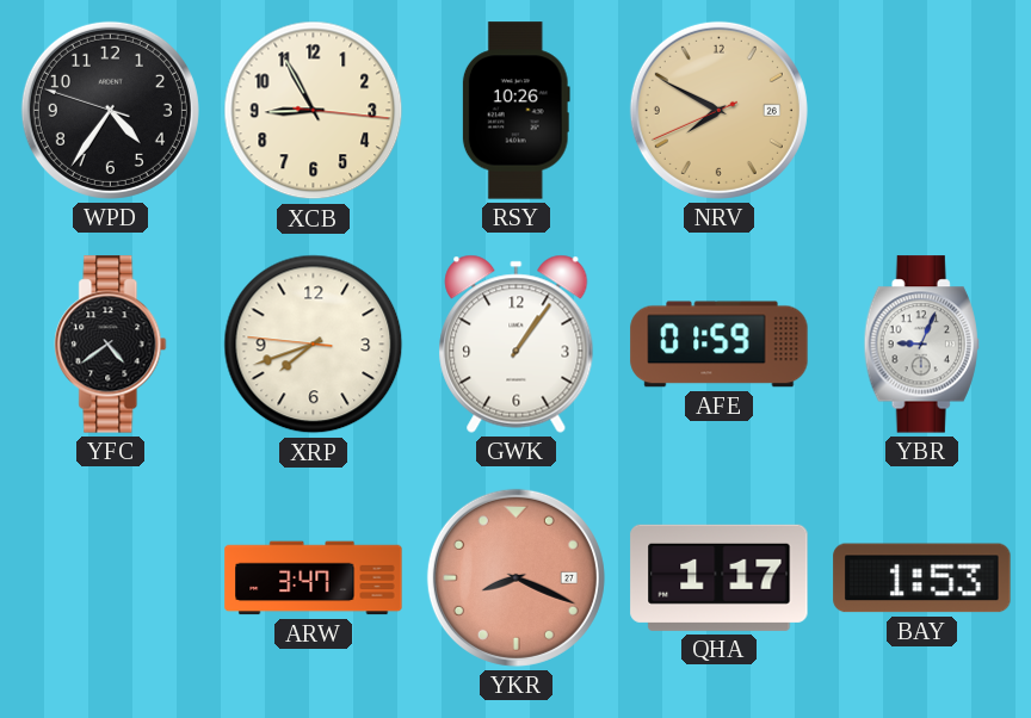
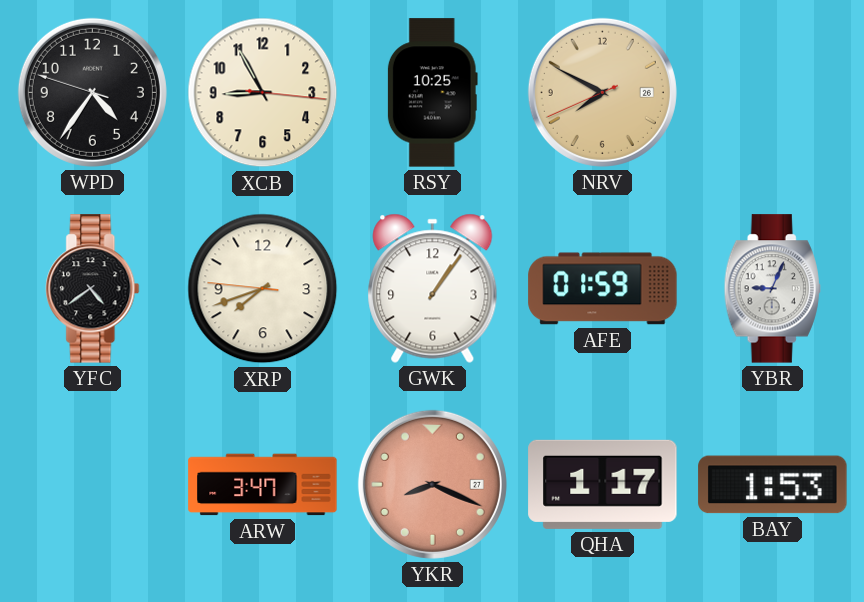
RSY: 10:26 -> 10:25
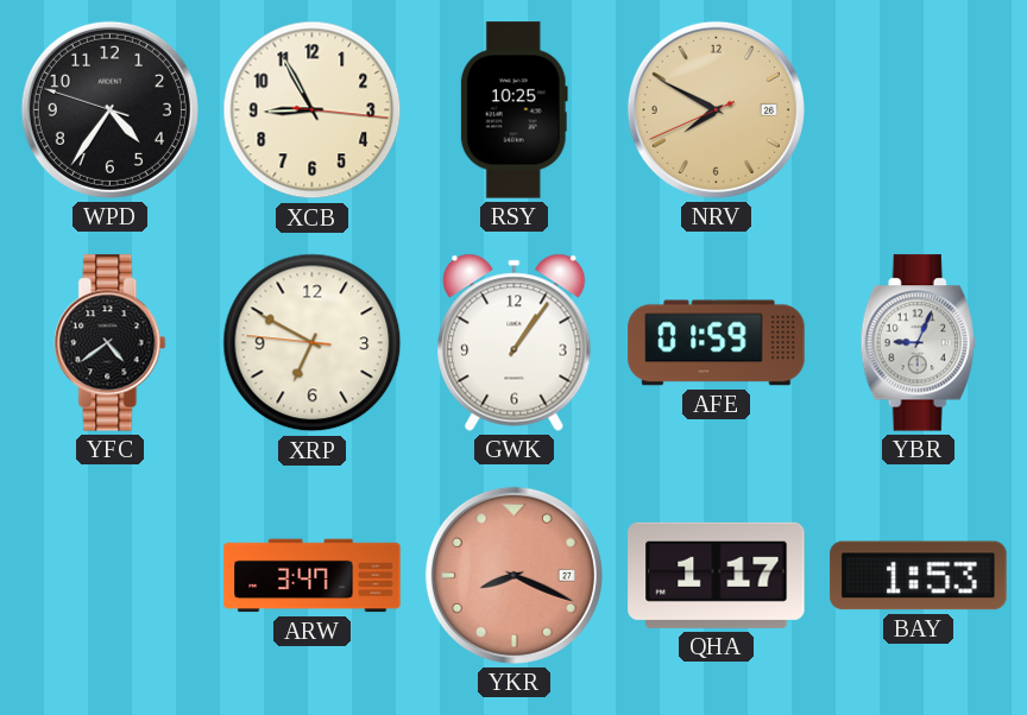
XRP: 7:41 -> 6:49
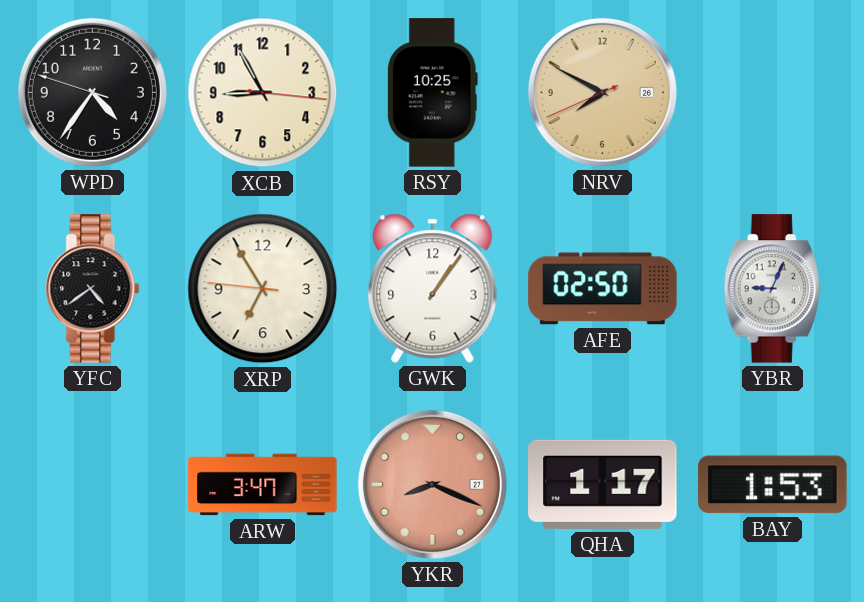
XRP: 6:49 -> 6:54
AFE: 01:59 -> 02:50
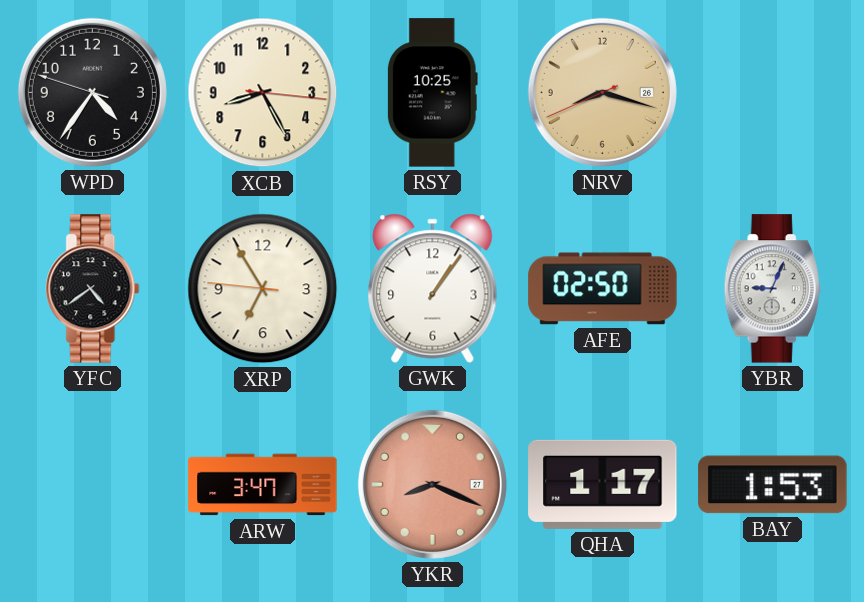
XCB: 8:55 -> 8:25
NRV: 7:49 -> 8:17
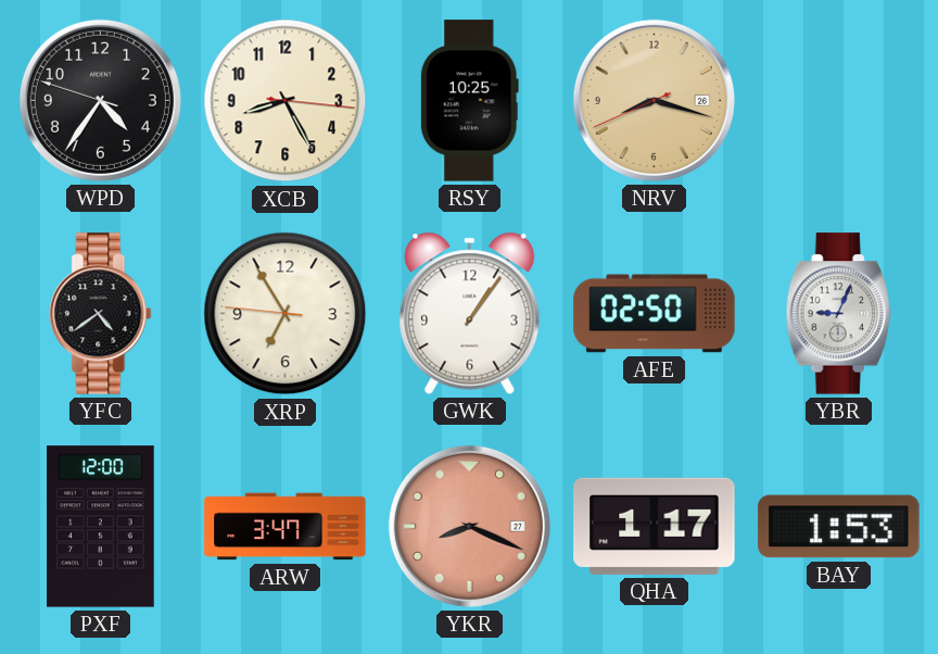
PXF: none -> 12:00
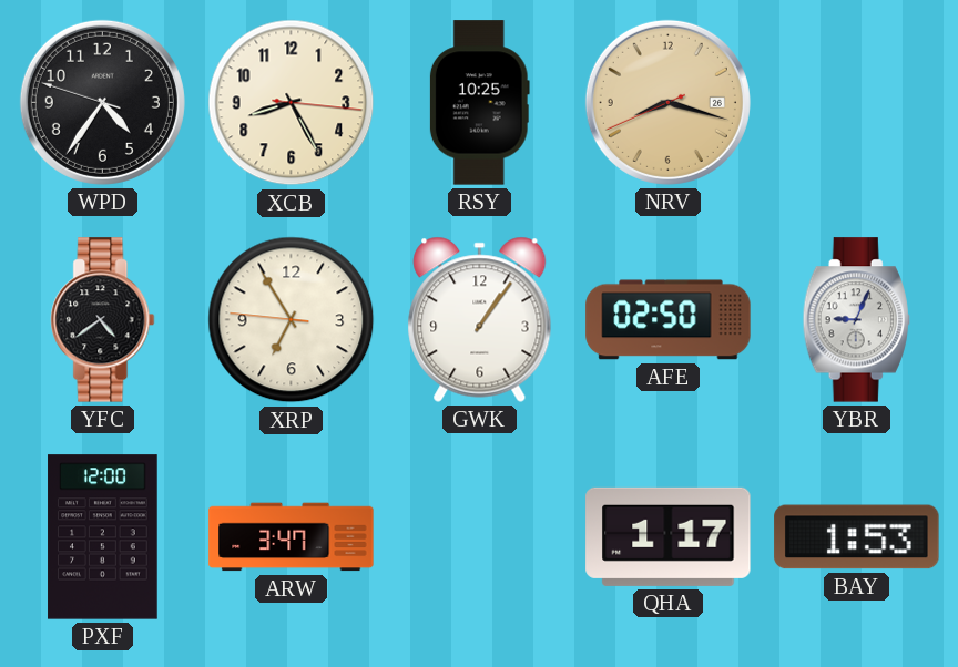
YKR: 8:19 -> none
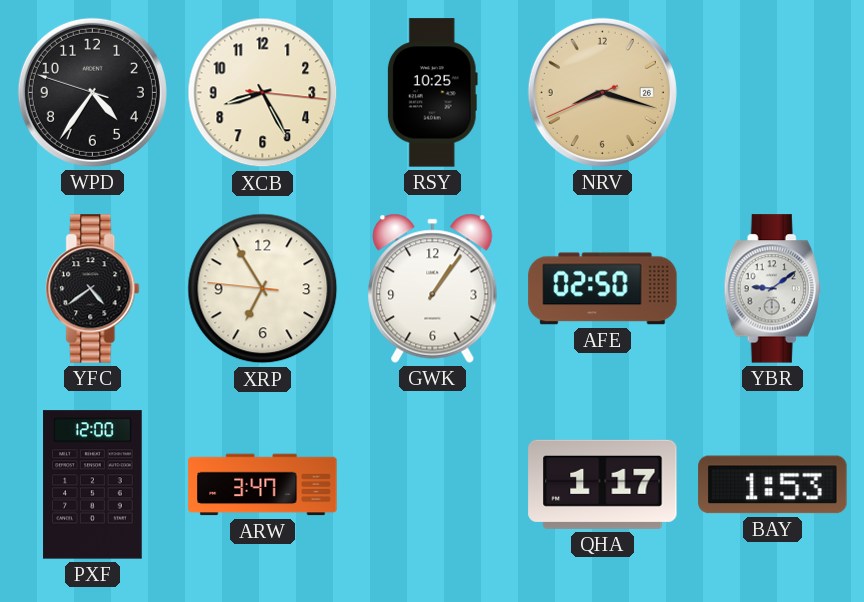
YBR: 9:04 -> 9:09
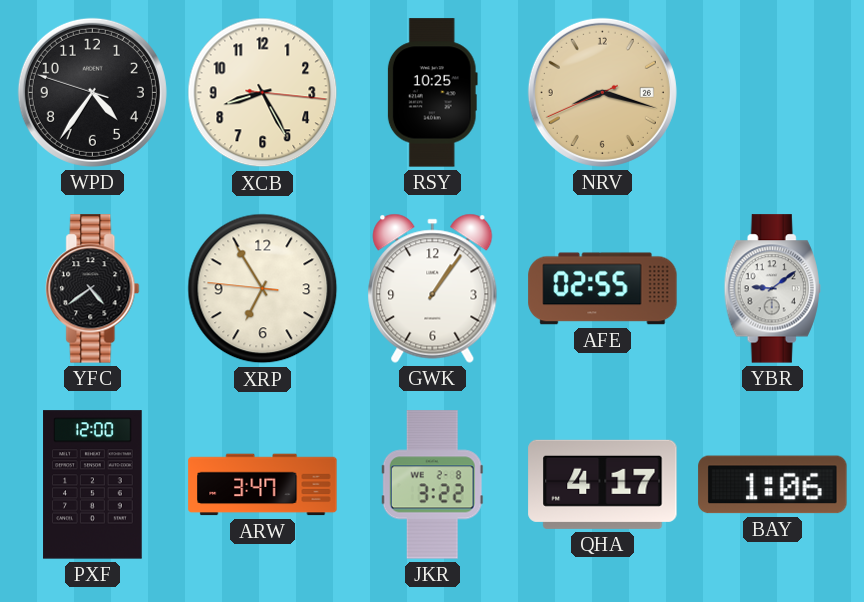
AFE: 02:50 -> 02:55
JKR: none -> 3:22
QHA: 1:17 -> 4:17
BAY: 1:53 -> 1:06
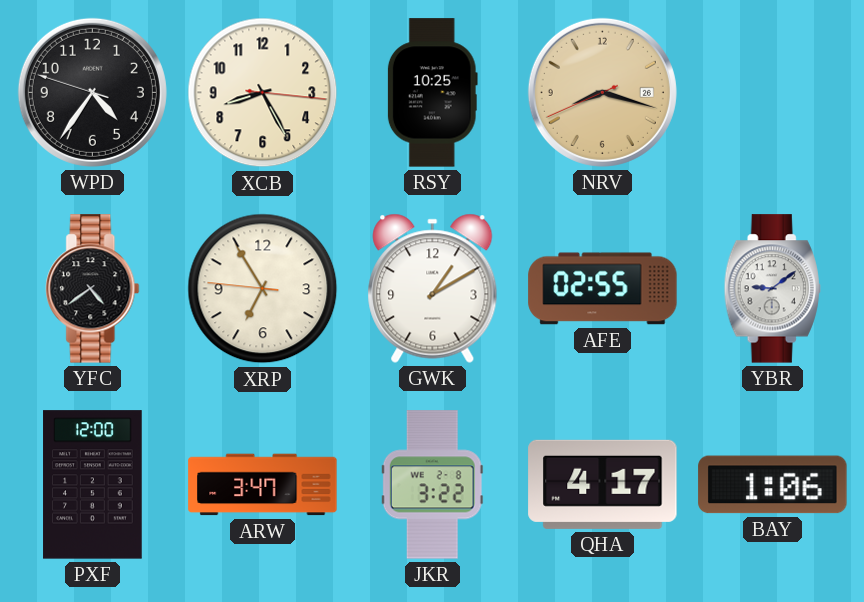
GWK: 1:06 -> 1:10
